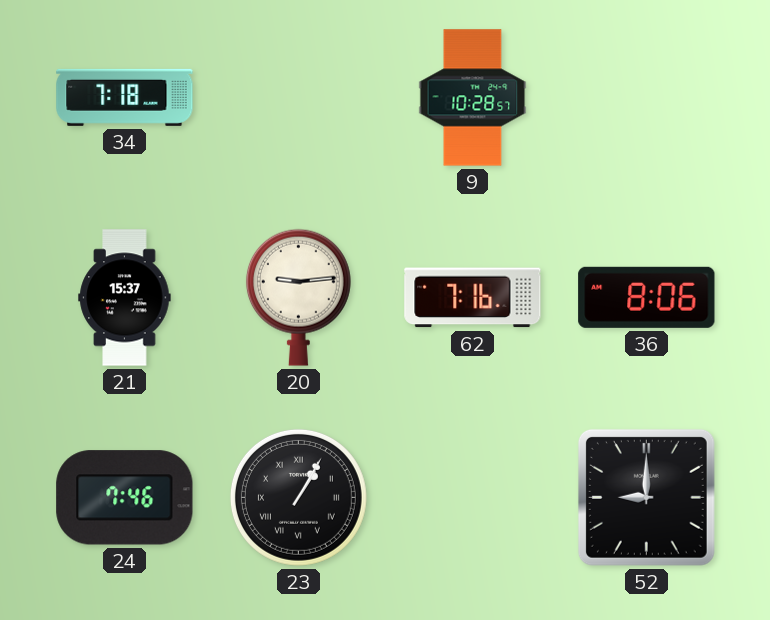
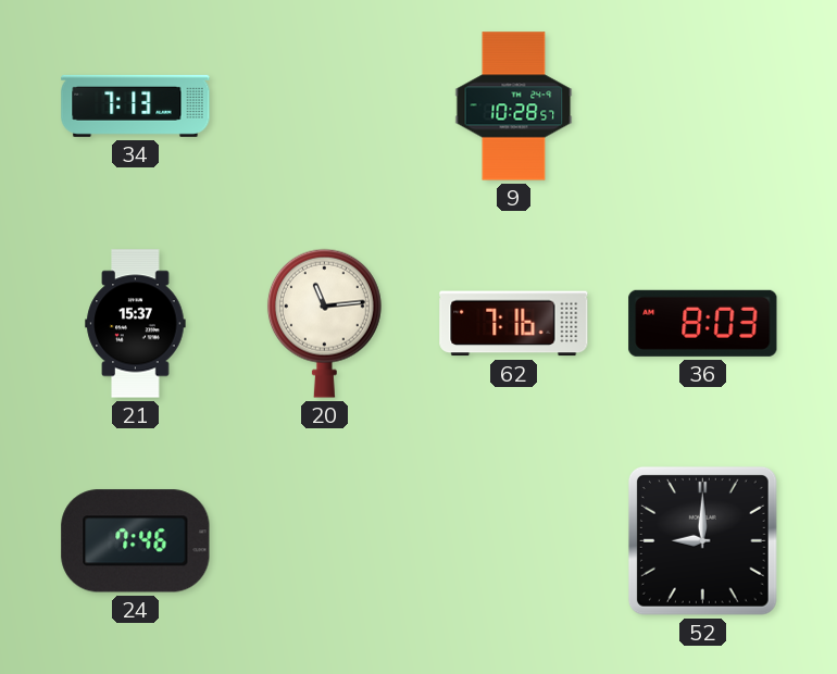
34: 7:18 -> 7:13
20: 9:14 -> 11:14
36: 8:06 -> 8:03
23: 1:05 -> none
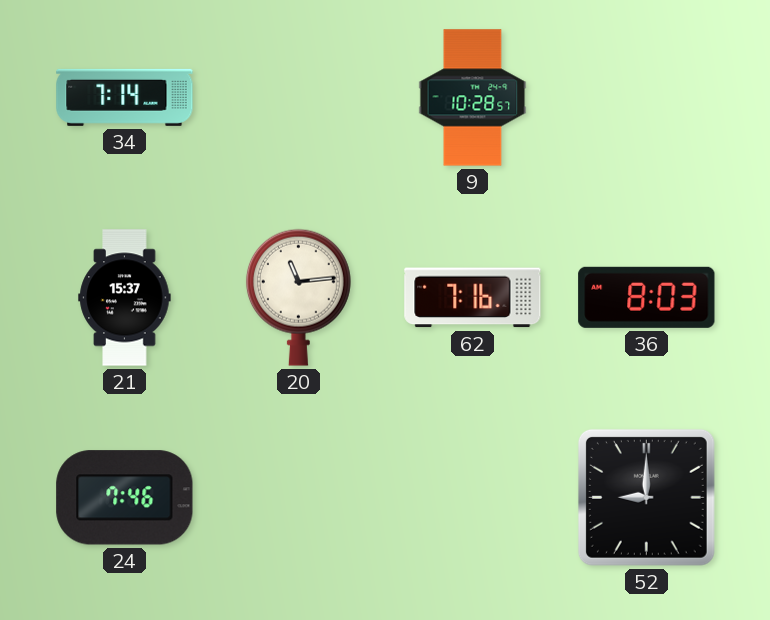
34: 7:13 -> 7:14
